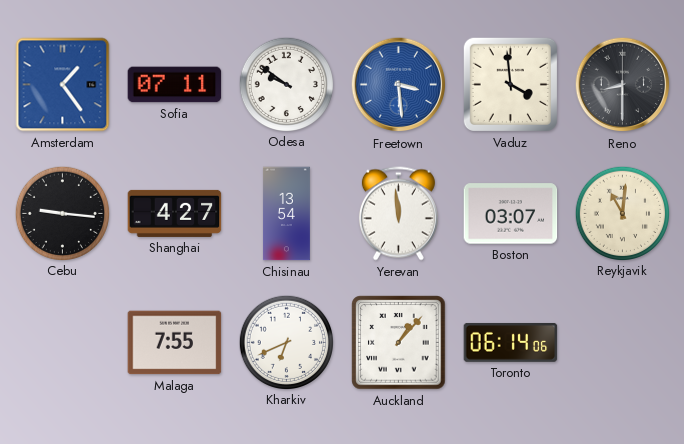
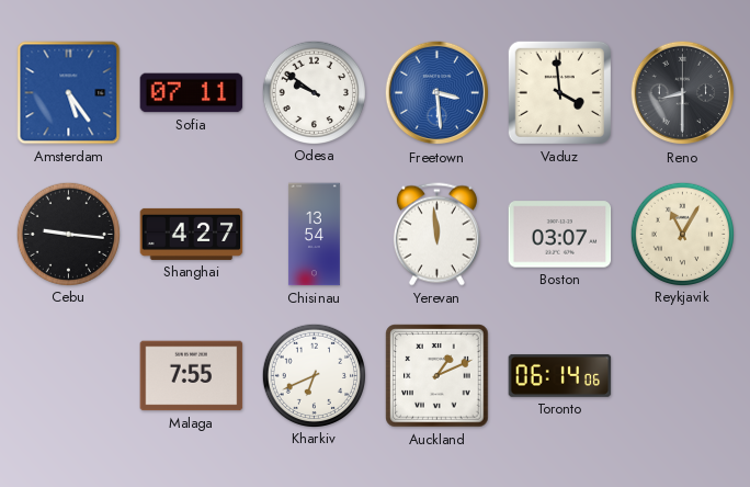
Amsterdam: 1:24 -> 5:24
Reykjavik: 11:01 -> 11:05
Auckland: 1:07 -> 1:11
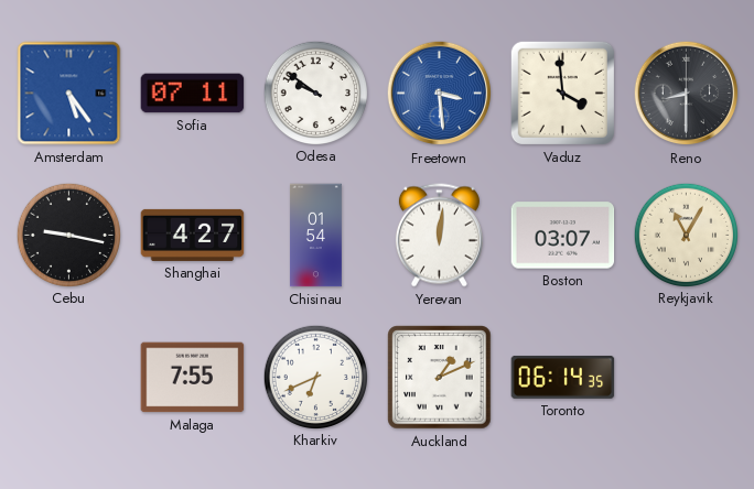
Cebu: 9:16 -> 9:17
Chisinau: 13:54 -> 01:54
Yerevan: 11:59 -> 12:01
Toronto: 06:14:06 -> 06:14:35
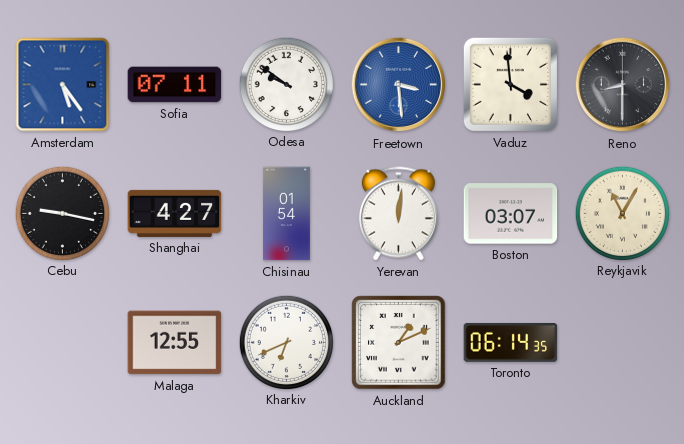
Malaga: 7:55 -> 12:55
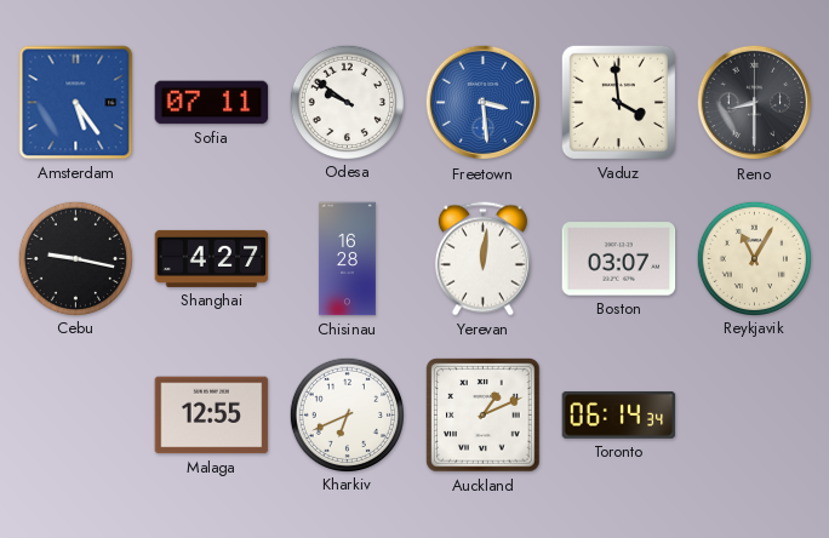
Chisinau: 01:54 -> 16:28
Toronto: 06:14:35 -> 06:14:34
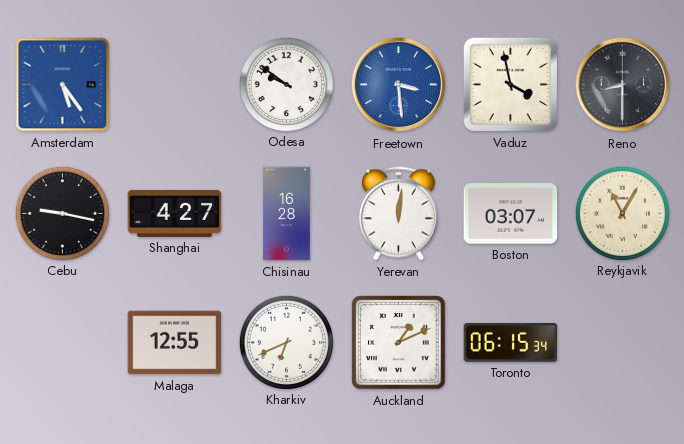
Sofia: 07:11 -> none
Vaduz: 3:59 -> 3:58
Toronto: 06:14 -> 06:15
